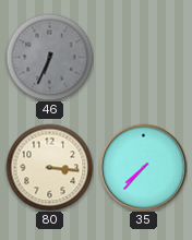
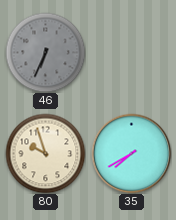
80: 3:16 -> 9:57
35: 7:37 -> 7:40
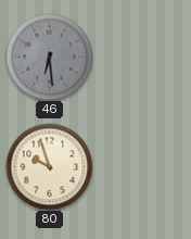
46: 6:34 -> 6:29
35: 7:40 -> none
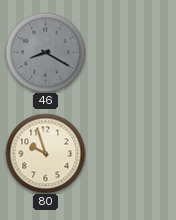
46: 6:29 -> 8:20
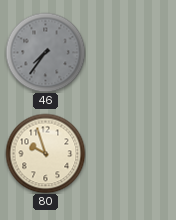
46: 8:20 -> 7:36
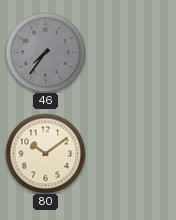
80: 9:57 -> 10:09
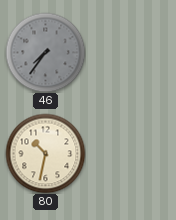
80: 10:09 -> 10:32
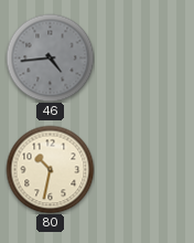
46: 7:36 -> 4:44
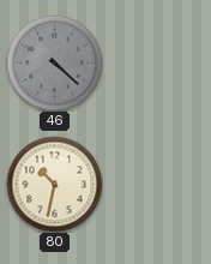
46: 4:44 -> 4:22
